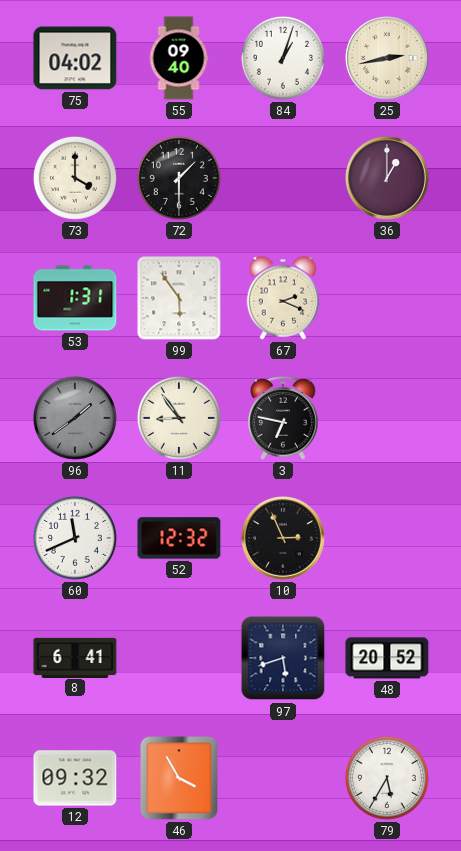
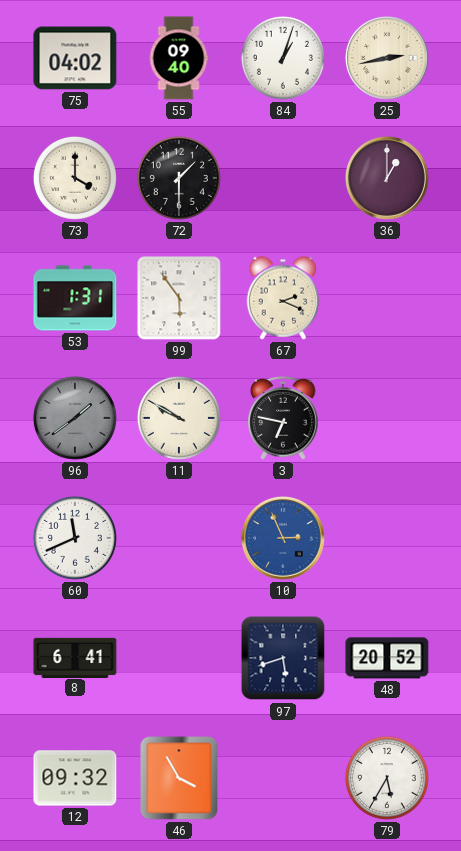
11: 8:54 -> 9:50
52: 12:32 -> none
10 dial: black -> blue
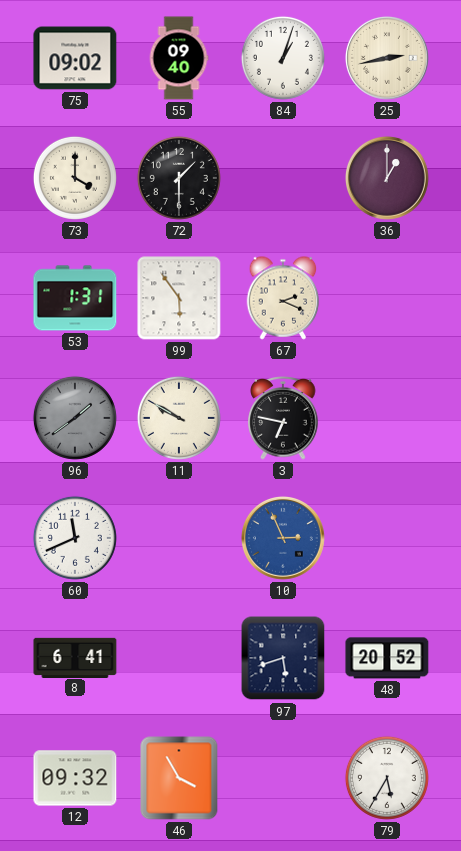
75: 04:02 -> 09:02
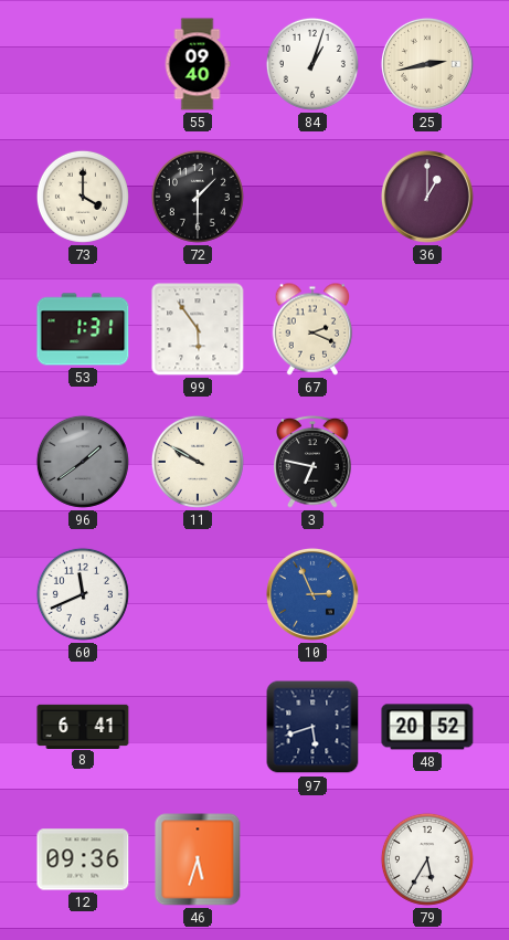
75: 09:02 -> none
12: 09:32 -> 09:36
46: 3:55 -> 5:33
